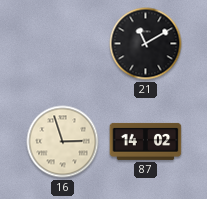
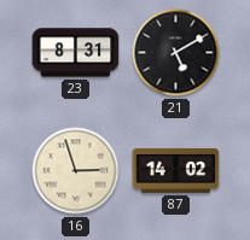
23: none -> 8:31
21: 11:10 -> 5:10
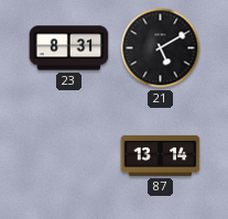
16: 2:57 -> none
87: 14:02 -> 13:14
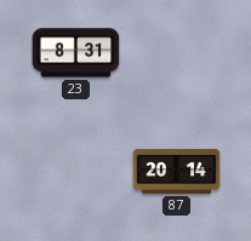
21: 5:10 -> none
87: 13:14 -> 20:14
